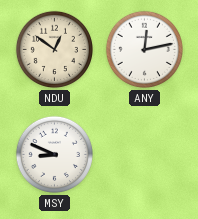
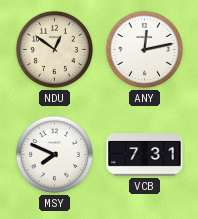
MSY: 8:49 -> 7:49
VCB: none -> 7:31
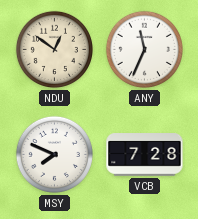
ANY: 12:13 -> 11:34
VCB: 7:31 -> 7:28
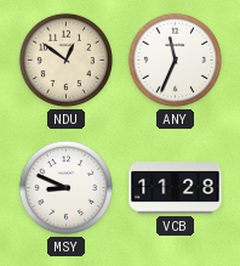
MSY: 7:49 -> 8:49
VCB: 7:28 -> 11:28
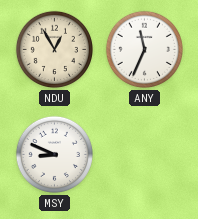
NDU: 12:51 -> 12:55
VCB: 11:28 -> none
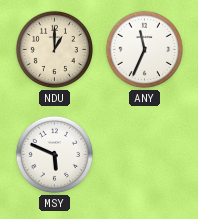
NDU: 12:55 -> 1:00
MSY: 8:49 -> 5:49
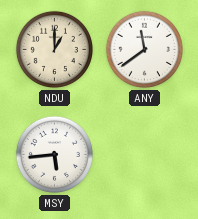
ANY: 11:34 -> 11:39
MSY: 5:49 -> 5:44
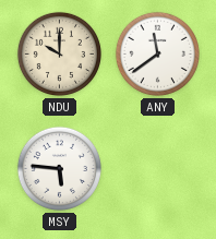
NDU: 1:00 -> 10:00
MSY: 5:44 -> 5:46
